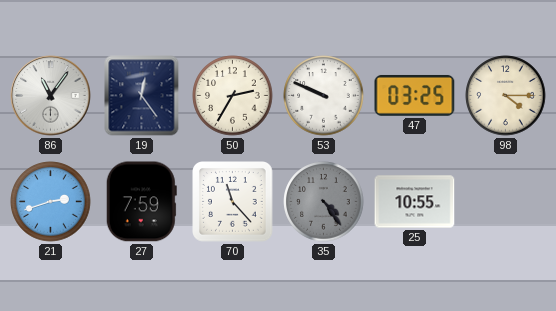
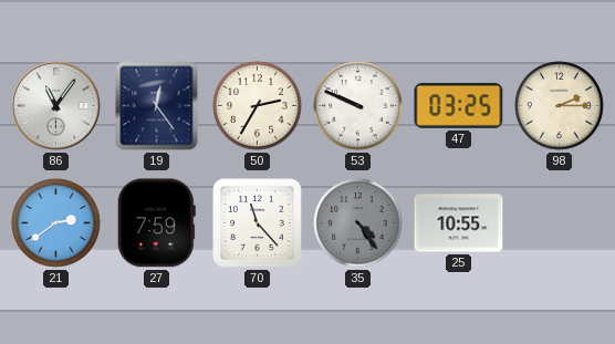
98: 4:15 -> 2:15
21: 2:42 -> 2:39
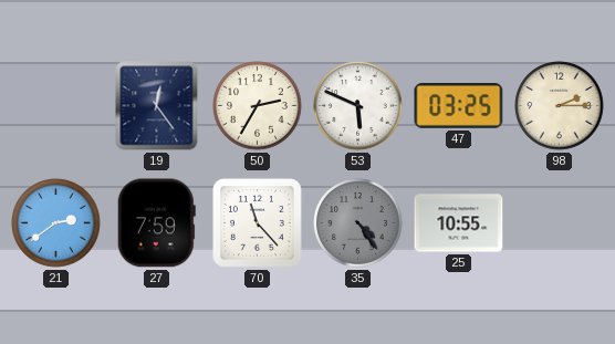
86: 11:06 -> none
53: 9:49 -> 5:49
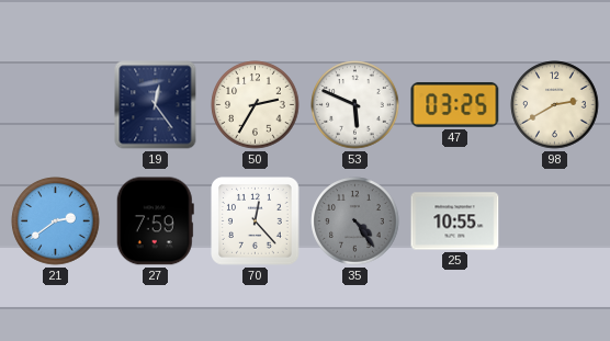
98: 2:15 -> 2:40
70: 11:23 -> 12:23
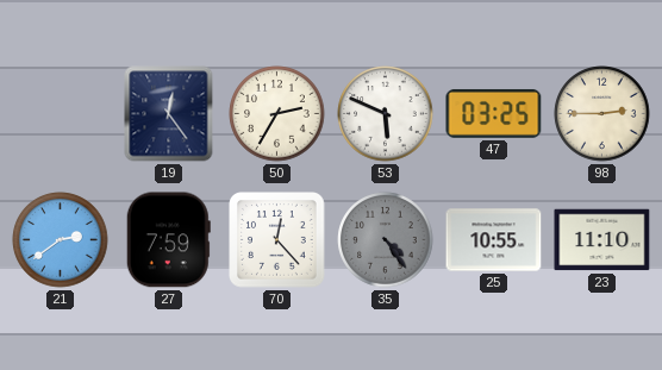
98: 2:40 -> 2:45
23: none -> 11:10
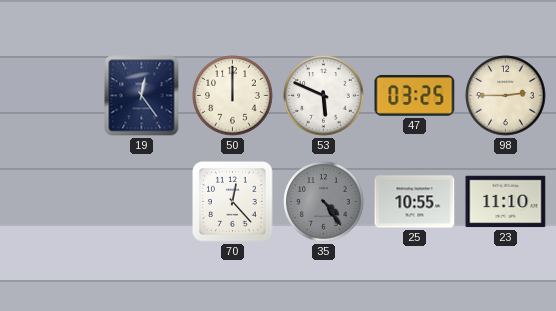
50: 2:35 -> 12:00
21: 2:39 -> none
27: 7:59 -> none
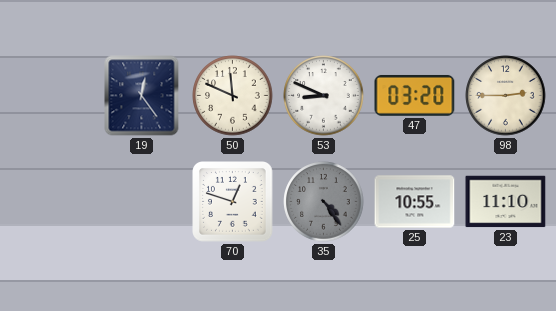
50: 12:00 -> 11:49
53: 5:49 -> 8:49
47: 03:25 -> 03:20
70: 12:23 -> 12:48
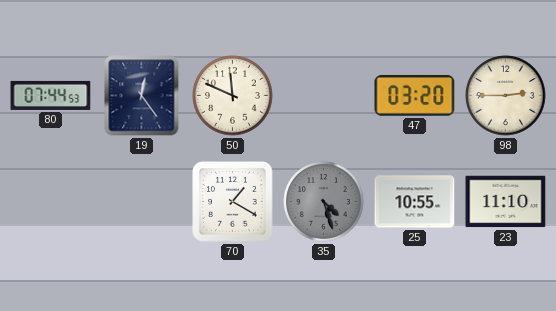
80: none -> 07:44
53: 8:49 -> none
70: 12:48 -> 1:20
35: 4:24 -> 4:27
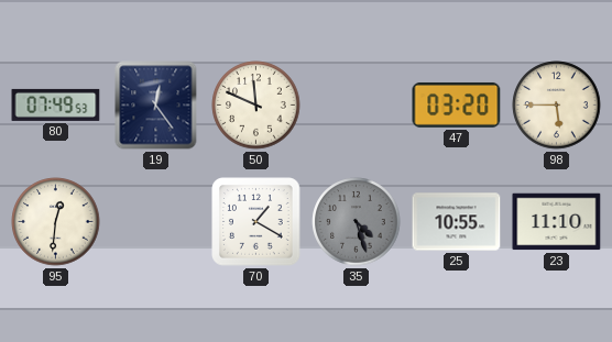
80: 07:44 -> 07:49
98: 2:45 -> 5:45
95: none -> 12:31
